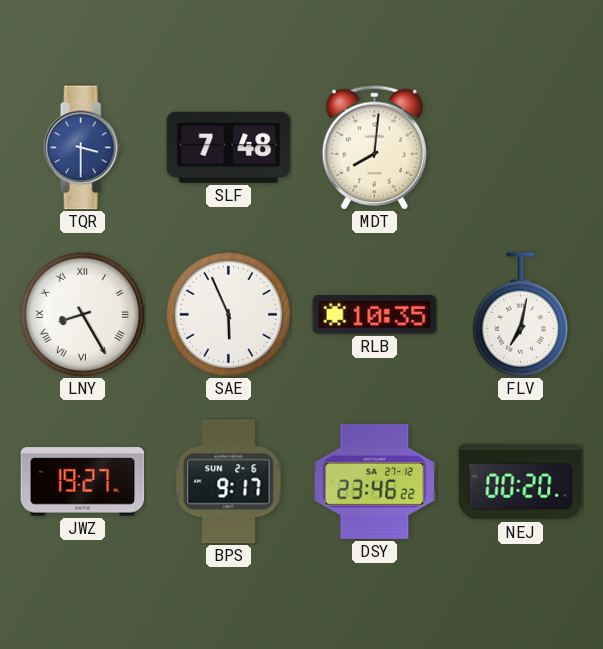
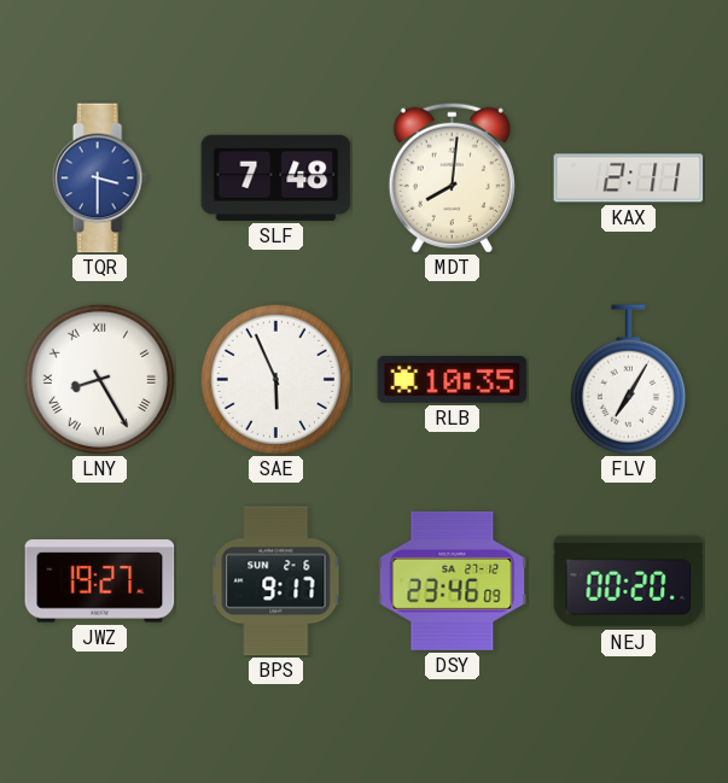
KAX: none -> 2:11
FLV: 7:02 -> 7:05
DSY: 23:46:22 -> 23:46:09
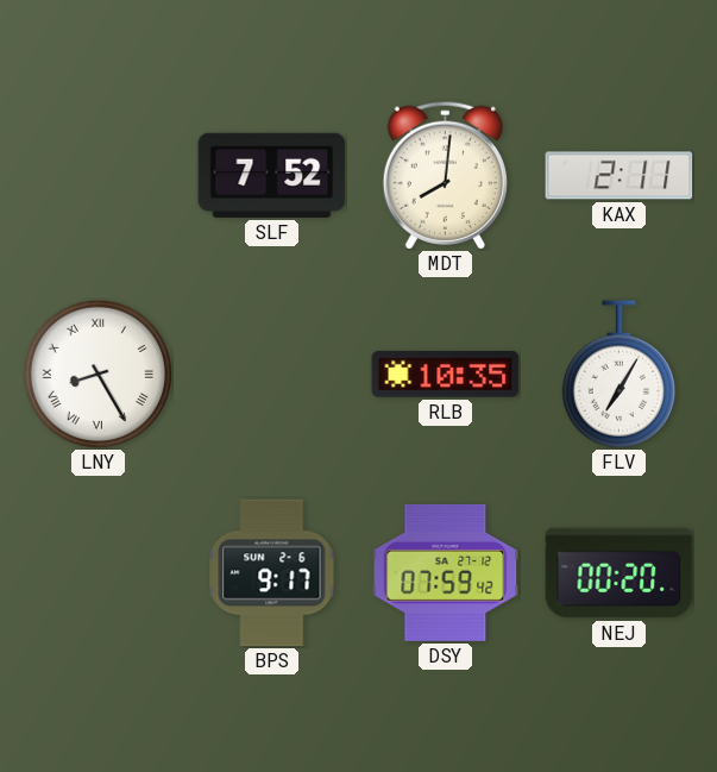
TQR: 3:30 -> none
SLF: 7:48 -> 7:52
SAE: 5:56 -> none
JWZ: 19:27 -> none
DSY: 23:46 -> 07:59
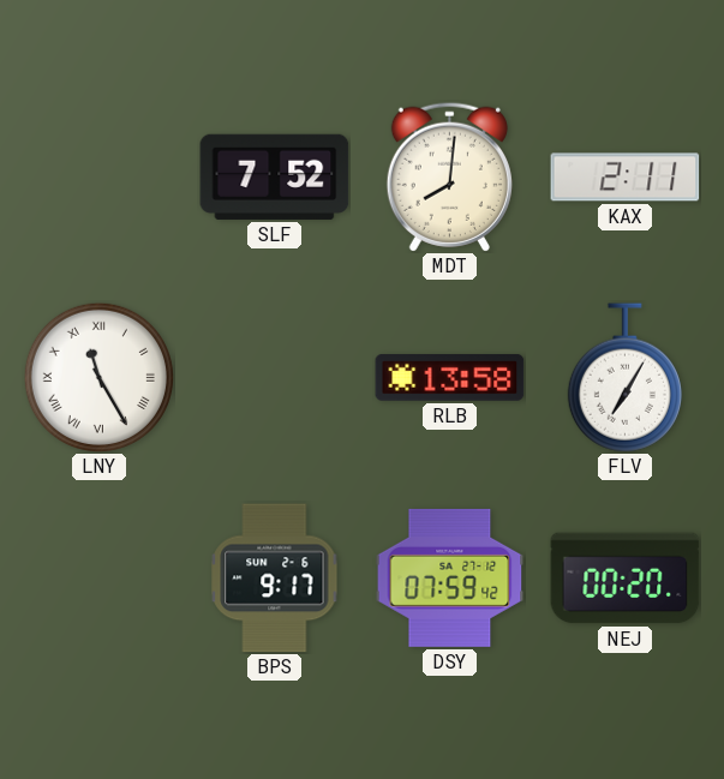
LNY: 8:25 -> 11:25
RLB: 10:35 -> 13:58
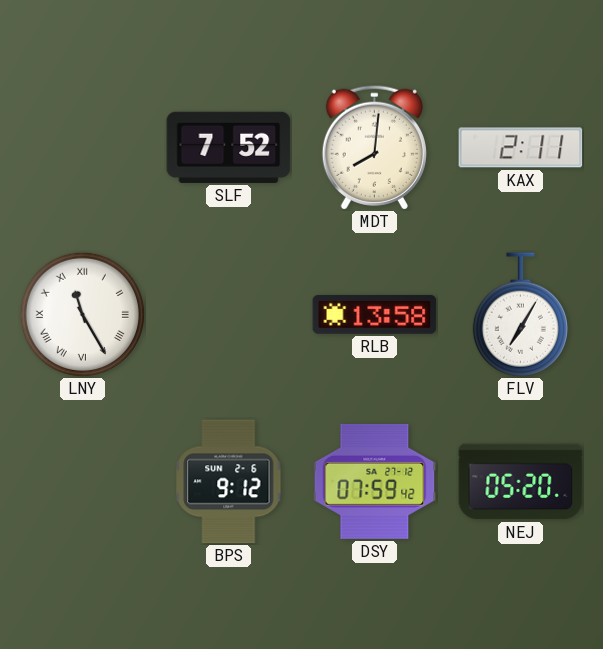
BPS: 9:17 -> 9:12
NEJ: 00:20 -> 05:20
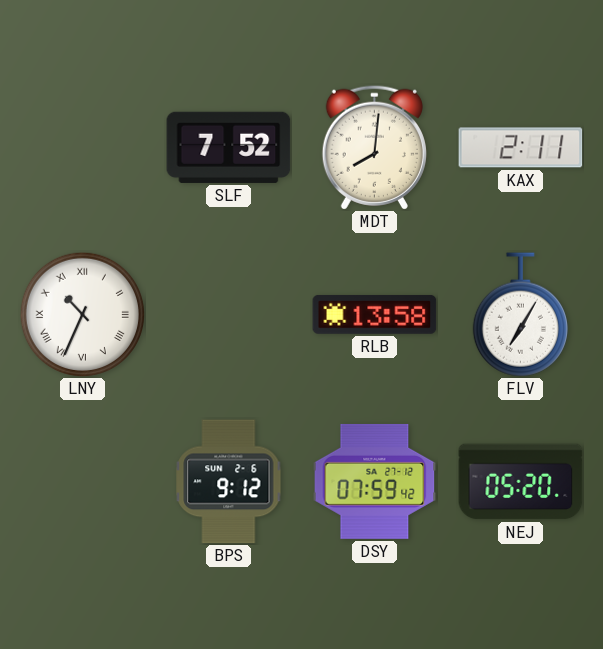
LNY: 11:25 -> 10:34
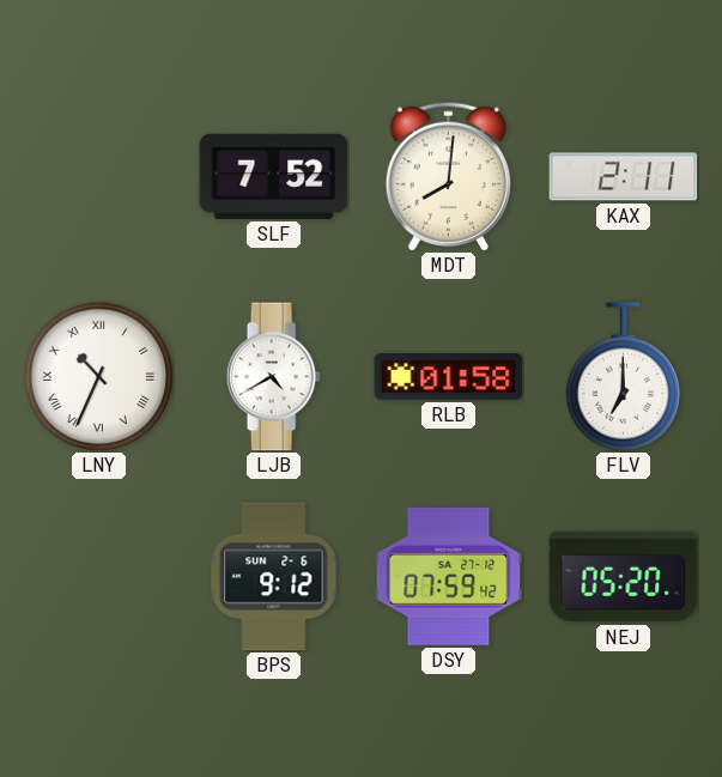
LJB: none -> 4:40
RLB: 13:58 -> 01:58
FLV: 7:05 -> 7:00
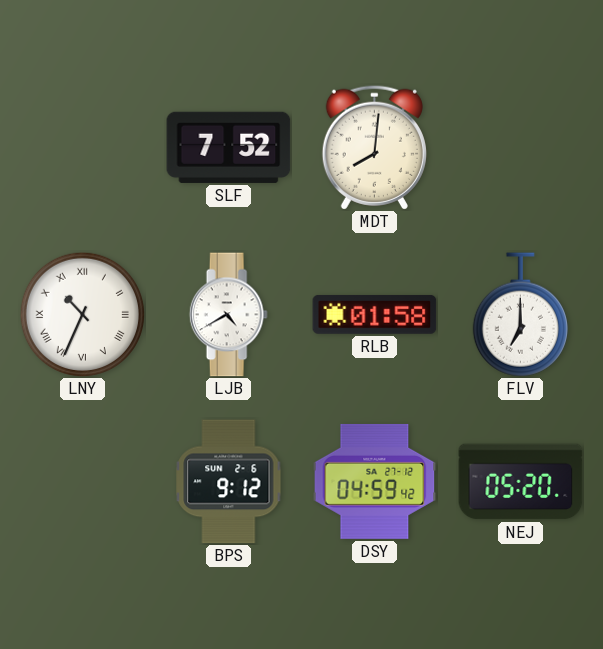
KAX: 2:11 -> none
DSY: 07:59 -> 04:59
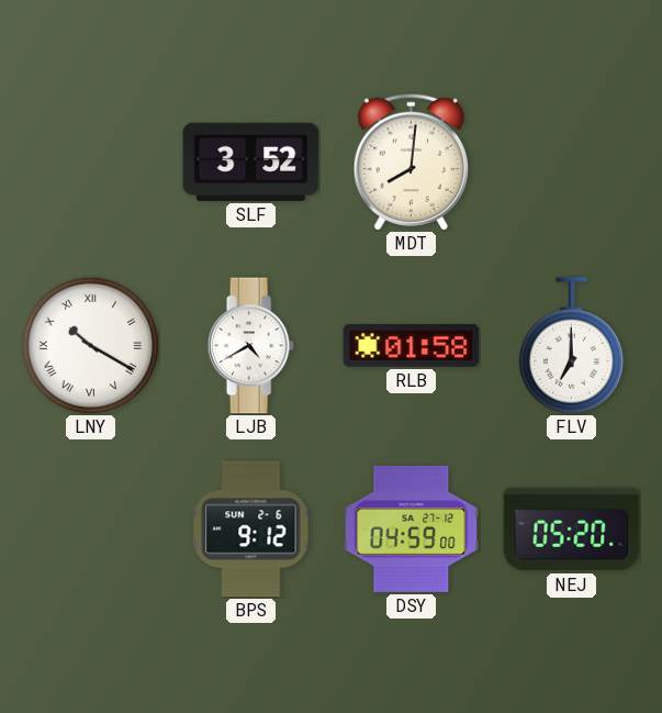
SLF: 7:52 -> 3:52
LNY: 10:34 -> 10:20
DSY: 04:59:42 -> 04:59:00
